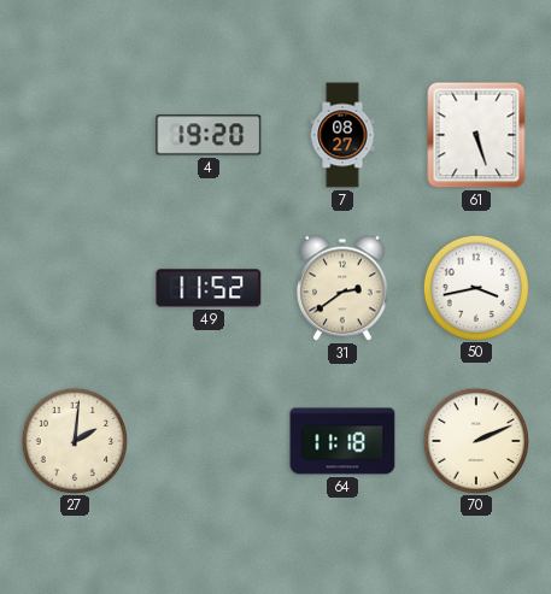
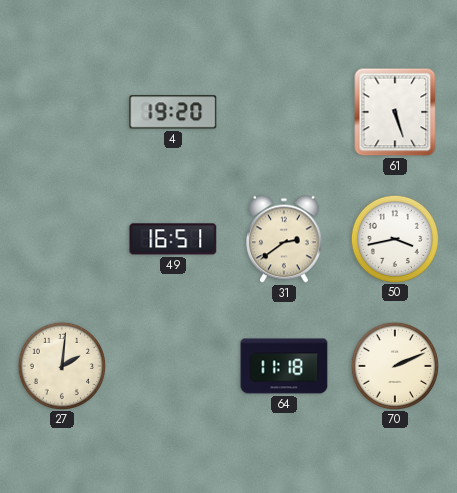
7: 08:27 -> none
49: 11:52 -> 16:51
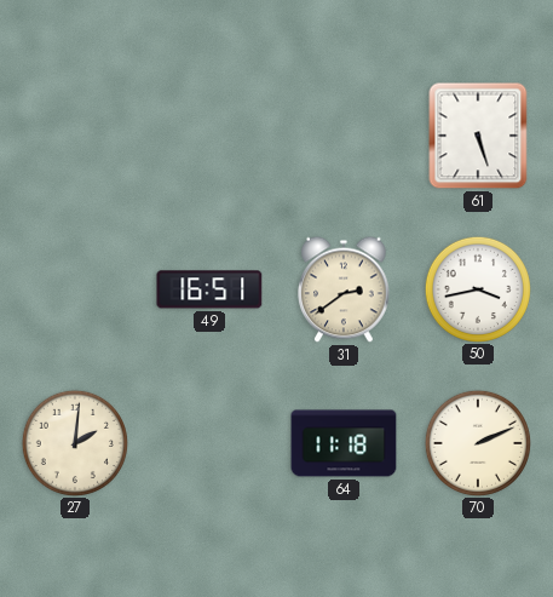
4: 19:20 -> none
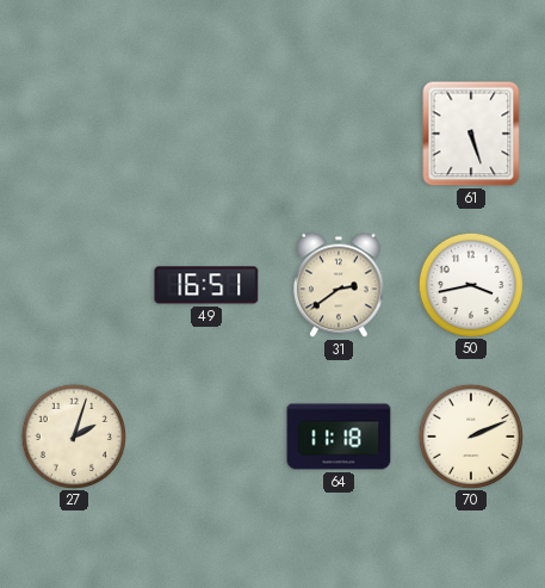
27: 2:01 -> 2:03
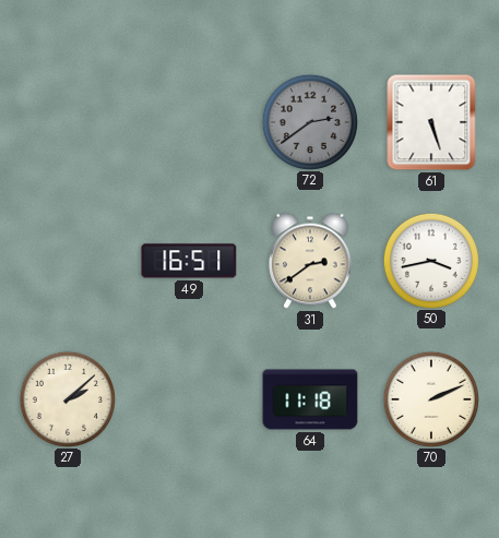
72: none -> 2:39
27: 2:03 -> 2:08
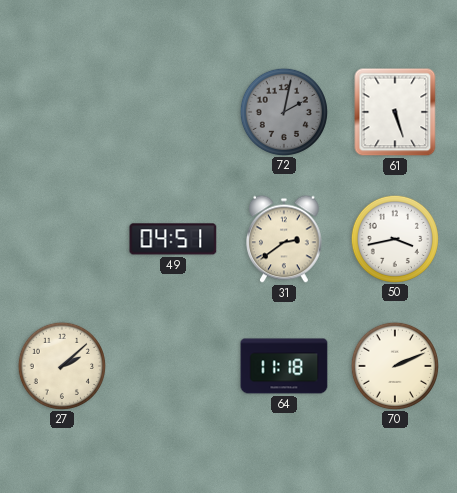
72: 2:39 -> 2:02
49: 16:51 -> 04:51
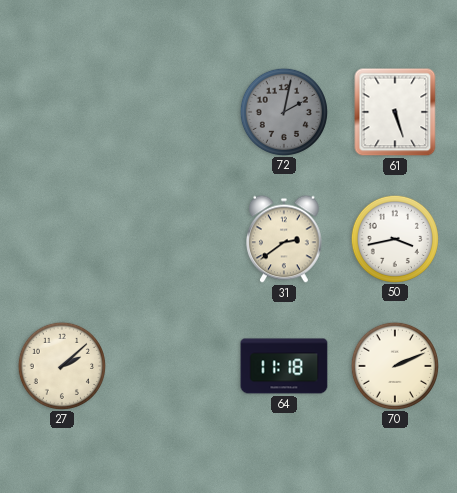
49: 04:51 -> none
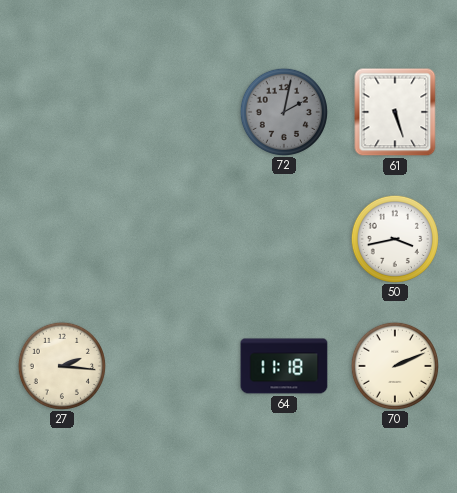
31: 2:39 -> none
27: 2:08 -> 2:16
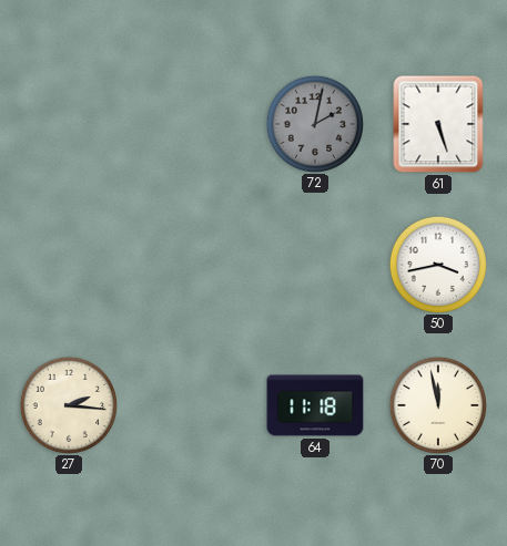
70: 2:11 -> 11:58
